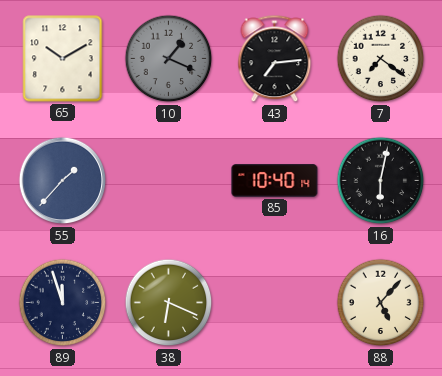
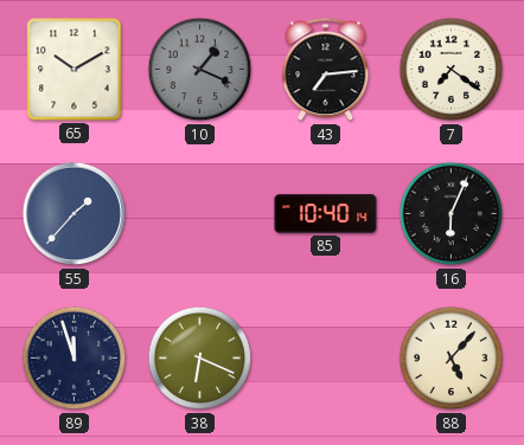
16: 6:02 -> 6:04
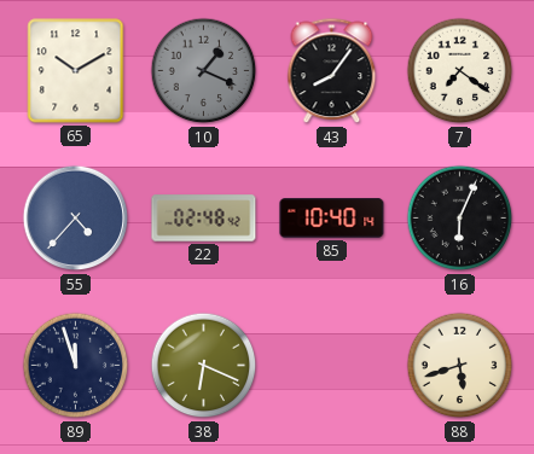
43: 7:14 -> 8:06
55: 1:37 -> 4:37
22: none -> 02:48
88: 5:07 -> 5:42
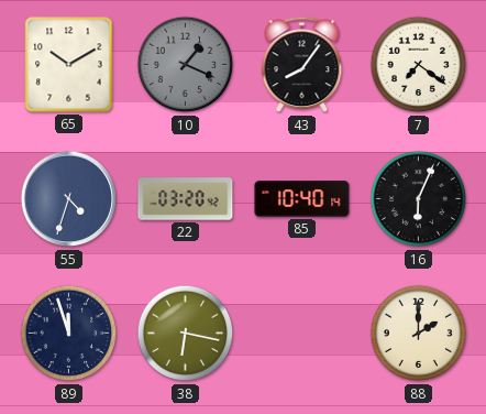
55: 4:37 -> 4:33
22: 02:48 -> 03:20
38: 6:19 -> 6:17
88: 5:42 -> 2:00
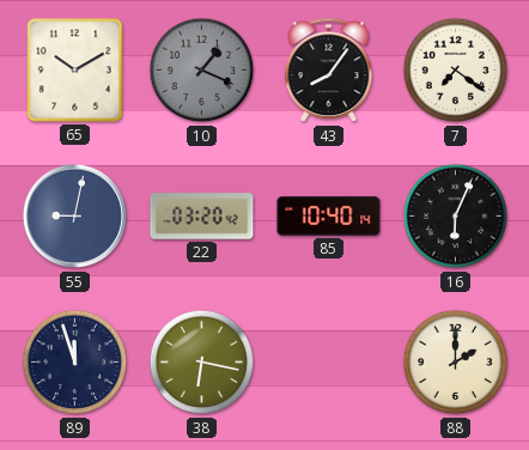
55: 4:33 -> 9:02
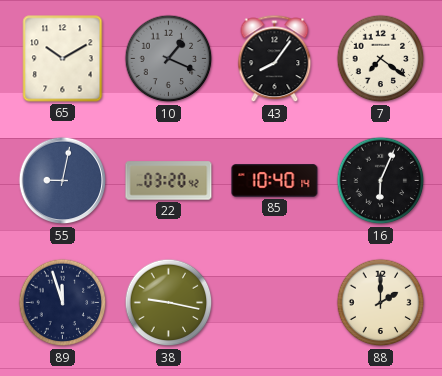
38: 6:17 -> 9:17
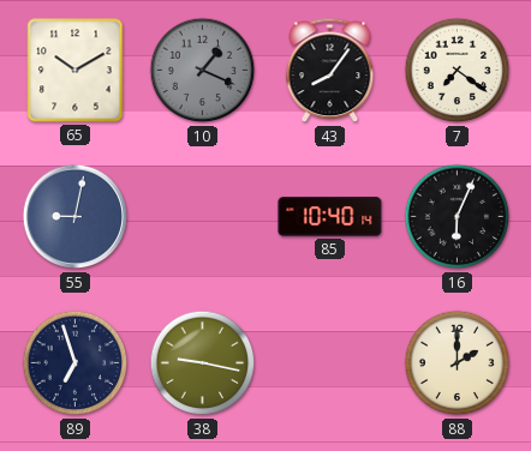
22: 03:20 -> none
89: 11:57 -> 6:57
